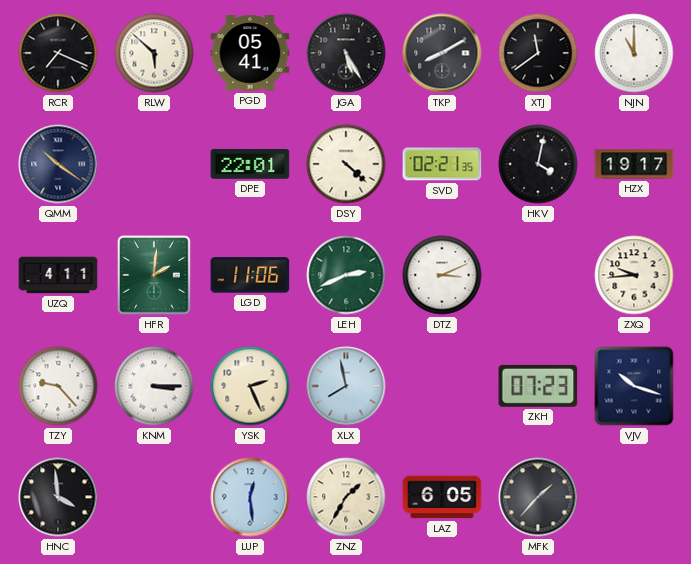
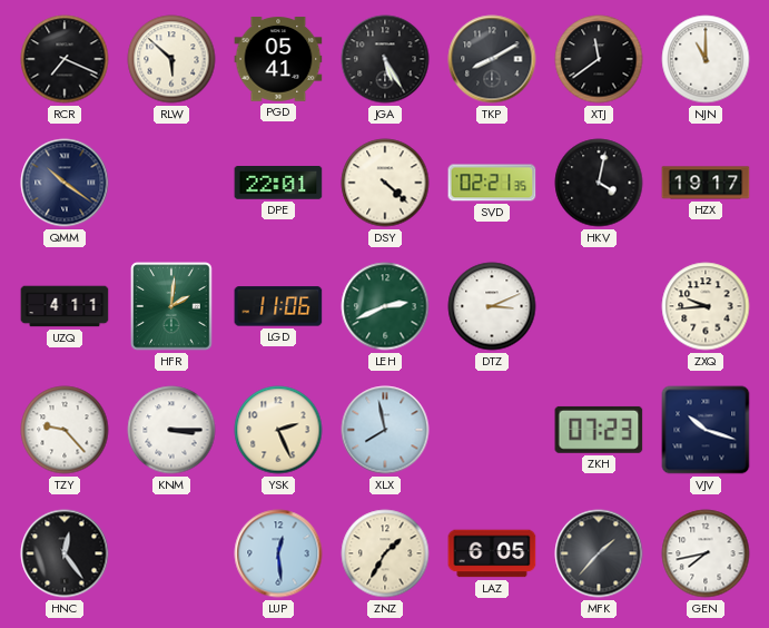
HNC: 3:59 -> 12:24
GEN: none -> 7:43
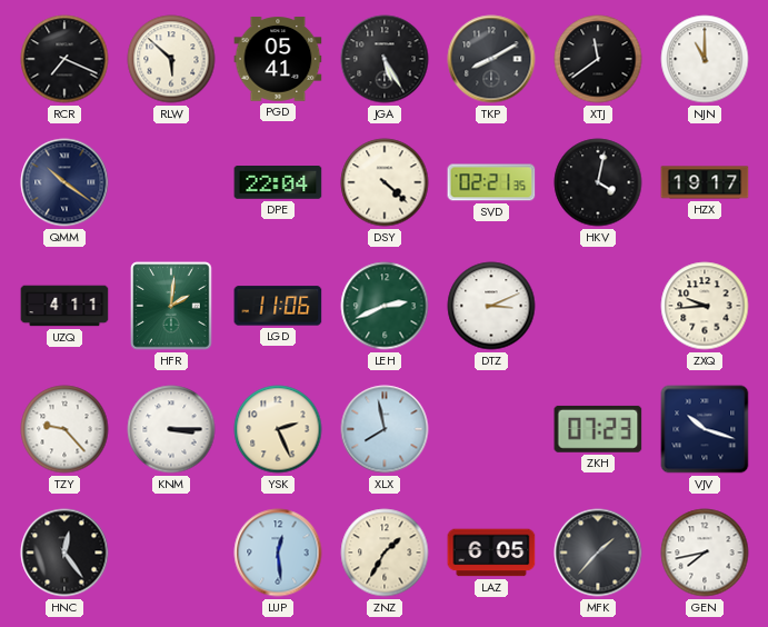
DPE: 22:01 -> 22:04
